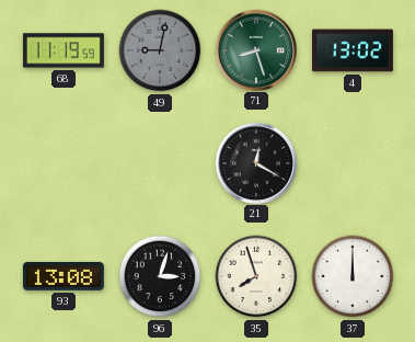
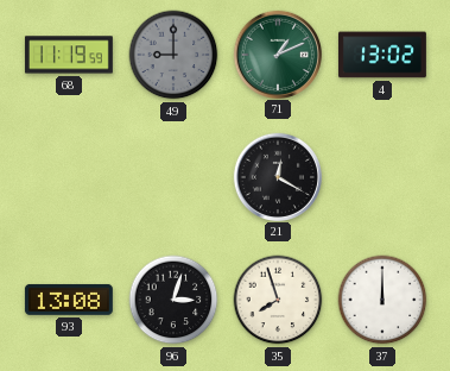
49: 9:02 -> 9:00
71: 8:27 -> 1:11
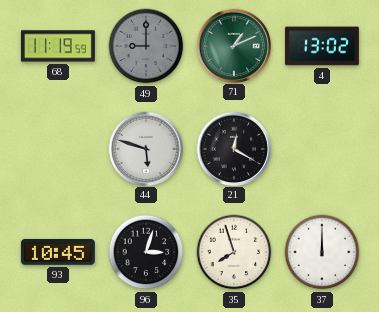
44: none -> 5:48
93: 13:08 -> 10:45
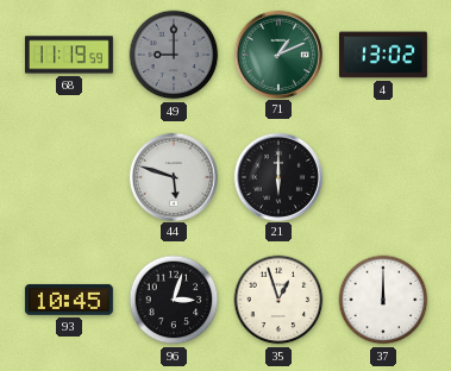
21: 12:20 -> 6:00
35: 7:57 -> 12:57
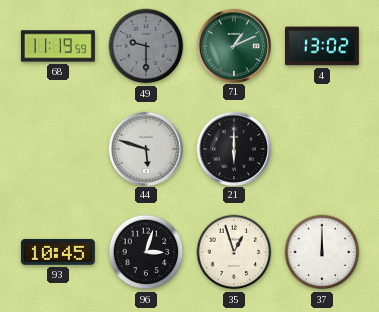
49: 9:00 -> 9:30
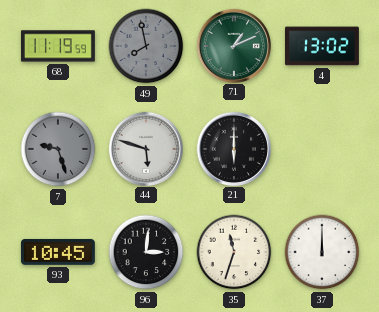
49: 9:30 -> 7:58
7: none -> 9:27
96: 3:03 -> 3:01
35: 12:57 -> 11:33
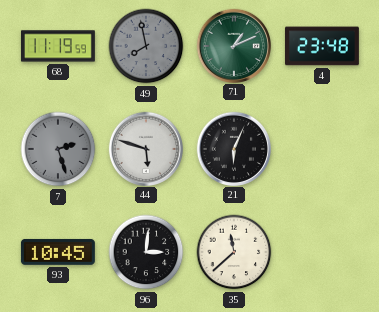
4: 13:02 -> 23:48
7: 9:27 -> 2:27
21: 6:00 -> 6:04
35: 11:33 -> 11:38
37: 12:00 -> none
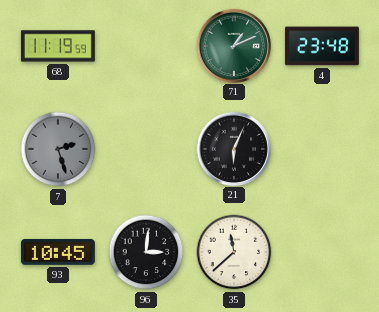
49: 7:58 -> none
44: 5:48 -> none
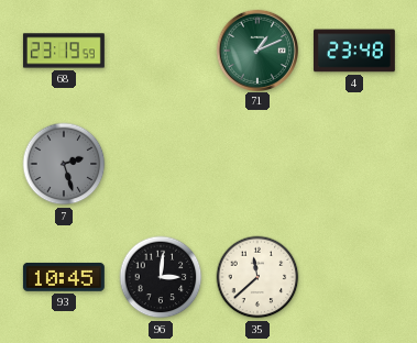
68: 11:19 -> 23:19
21: 6:04 -> none
